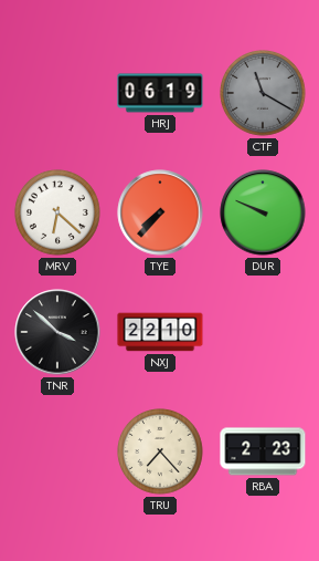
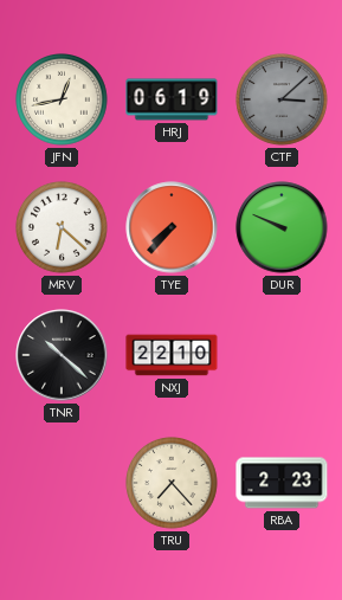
JFN: none -> 12:43
CTF: 11:20 -> 3:08
TNR: 3:52 -> 10:22
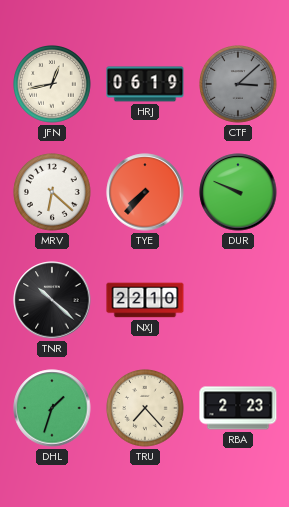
DHL: none -> 1:33
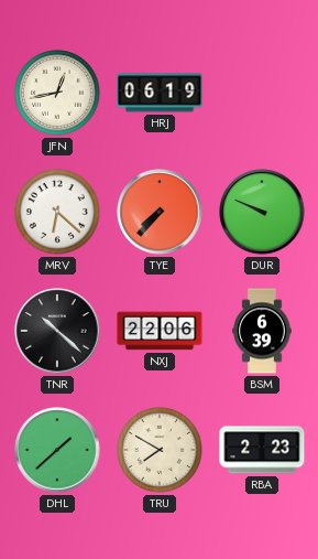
CTF: 3:08 -> none
NXJ: 22:10 -> 22:06
BSM: none -> 6:39
DHL: 1:33 -> 1:38
TRU: 7:23 -> 7:50
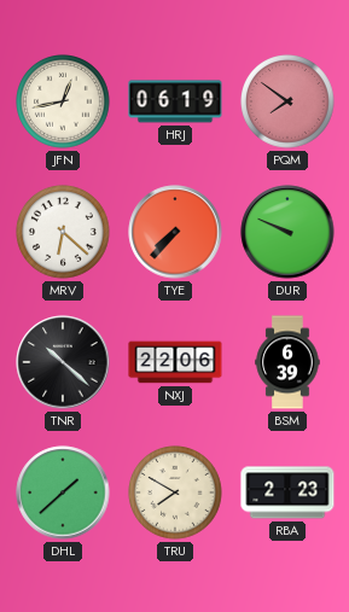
PQM: none -> 7:51
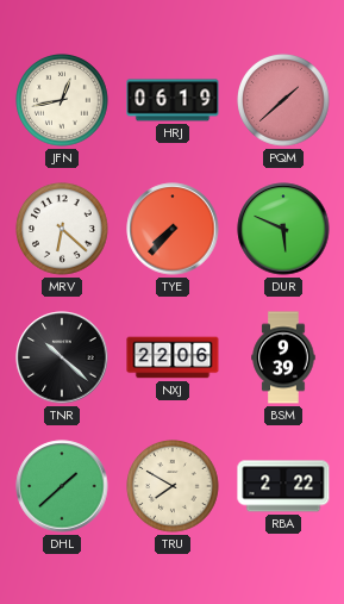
PQM: 7:51 -> 1:38
DUR: 9:49 -> 5:49
BSM: 6:39 -> 9:39
RBA: 2:23 -> 2:22
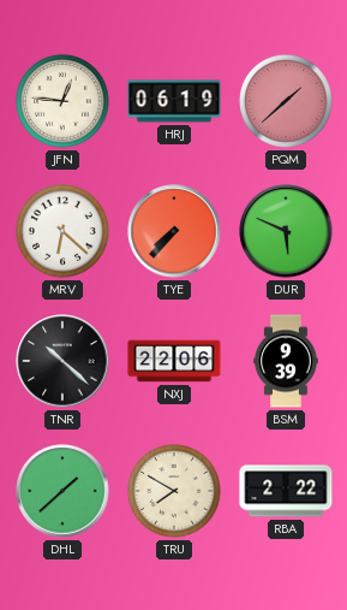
JFN: 12:43 -> 12:46
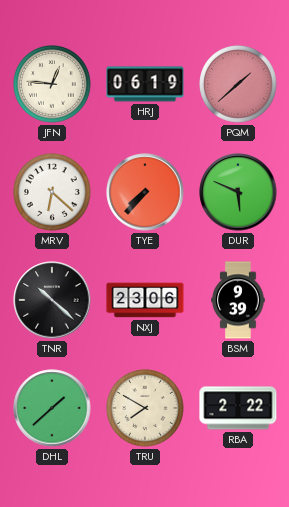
NXJ: 22:06 -> 23:06
